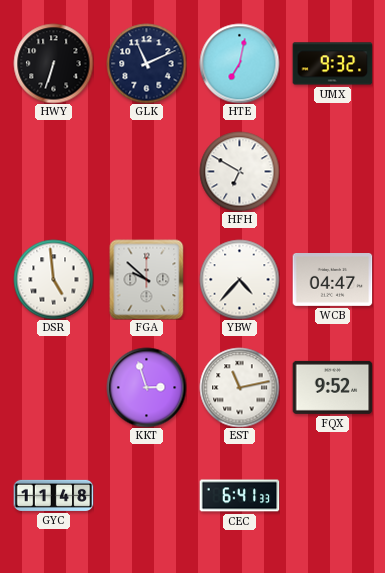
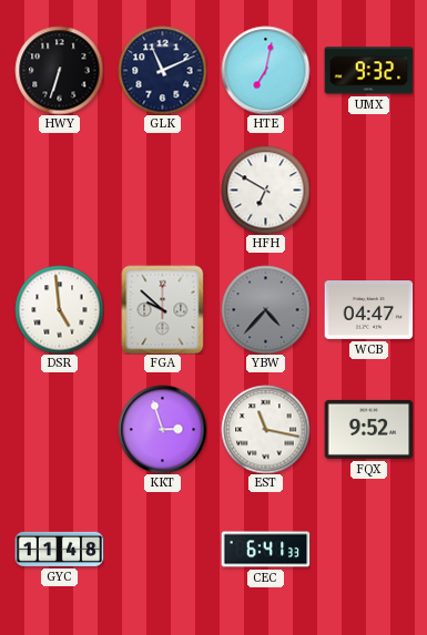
YBW dial: white -> grey
EST: 11:13 -> 11:17
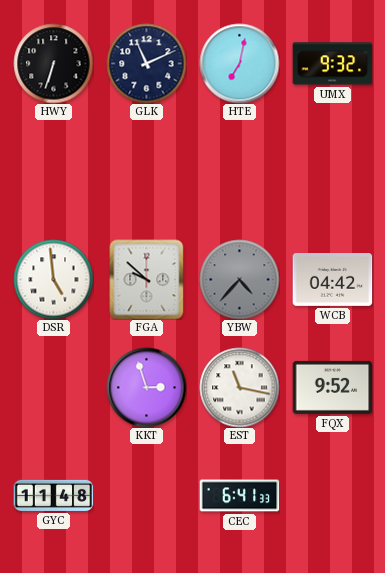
HFH: 6:50 -> none
WCB: 04:47 -> 04:42
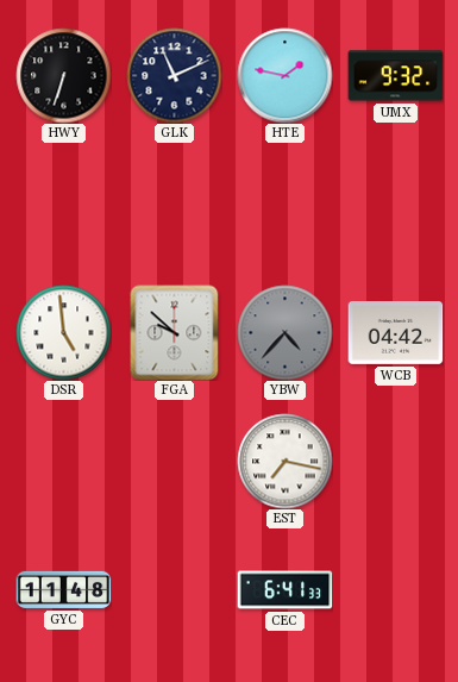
HTE: 7:02 -> 1:47
KKT: 2:57 -> none
EST: 11:17 -> 7:17
FQX: 9:52 -> none
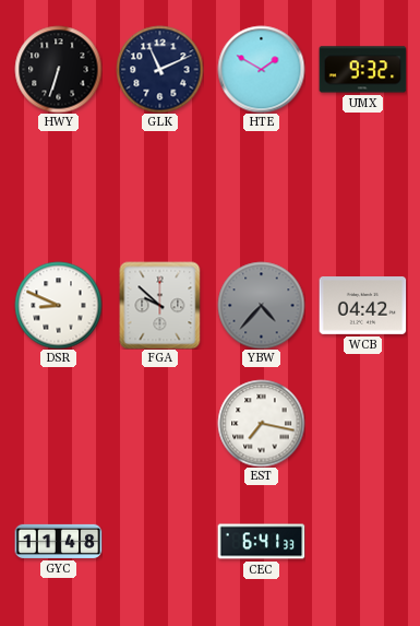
HTE: 1:47 -> 1:50
DSR: 4:59 -> 8:49
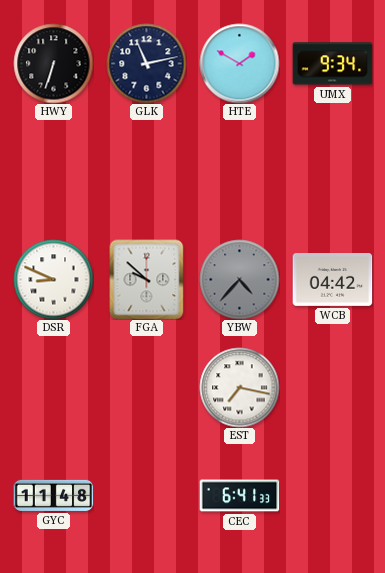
GLK: 11:11 -> 11:13
UMX: 9:32 -> 9:34
